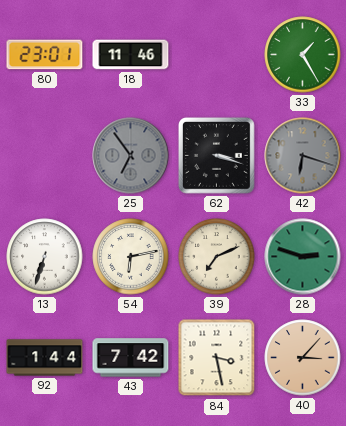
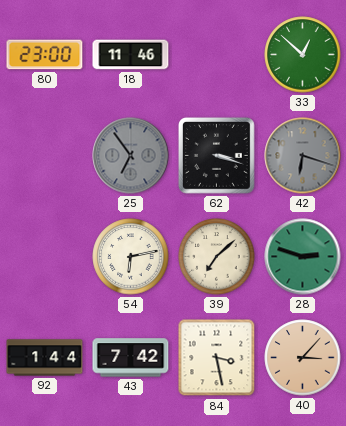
80: 23:01 -> 23:00
33: 1:25 -> 12:52
13: 6:33 -> none
39: 7:11 -> 7:08
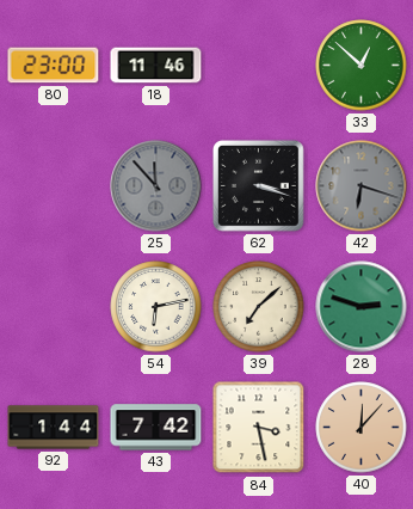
25: 6:54 -> 11:53
40: 3:07 -> 12:07
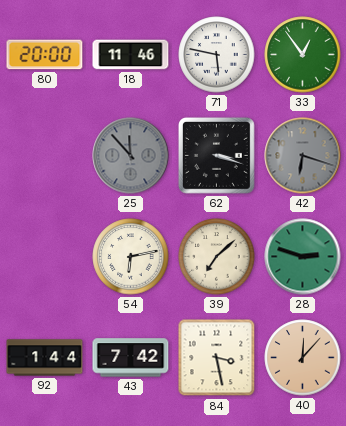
80: 23:00 -> 20:00
71: none -> 5:47
33: 12:52 -> 12:54
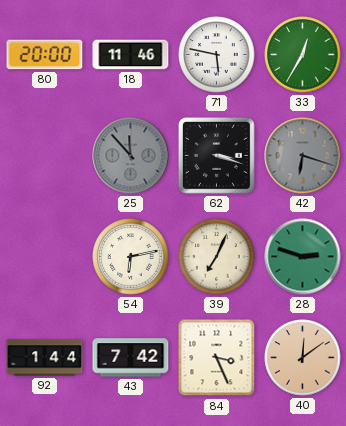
33: 12:54 -> 12:35
39: 7:08 -> 7:04
84: 3:28 -> 3:26
40: 12:07 -> 12:09
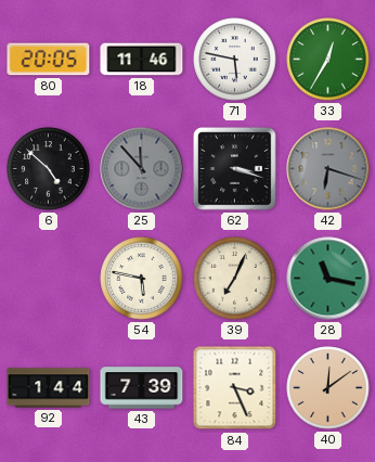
80: 20:00 -> 20:05
6: none -> 4:52
54: 6:13 -> 5:47
28: 2:48 -> 11:17
43: 7:42 -> 7:39
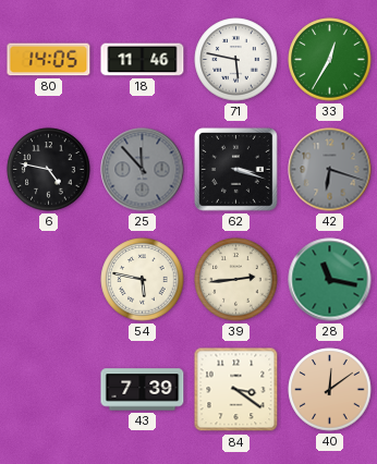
80: 20:05 -> 14:05
6: 4:52 -> 4:47
39: 7:04 -> 2:44
92: 1:44 -> none
84: 3:26 -> 3:21
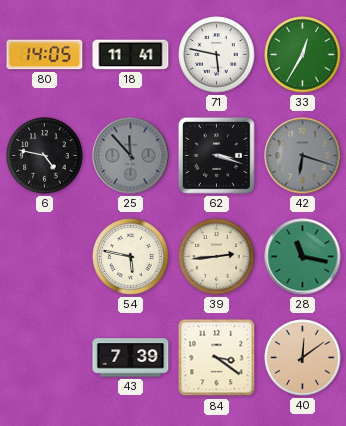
18: 11:46 -> 11:41
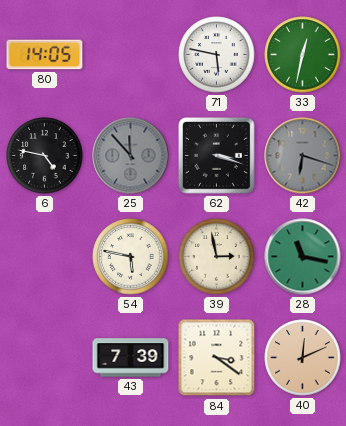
18: 11:41 -> none
33: 12:35 -> 12:32
39: 2:44 -> 2:58
40: 12:09 -> 12:11
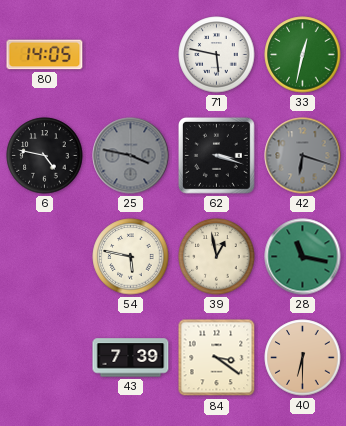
25: 11:53 -> 3:47
39: 2:58 -> 12:58
40: 12:11 -> 6:30
